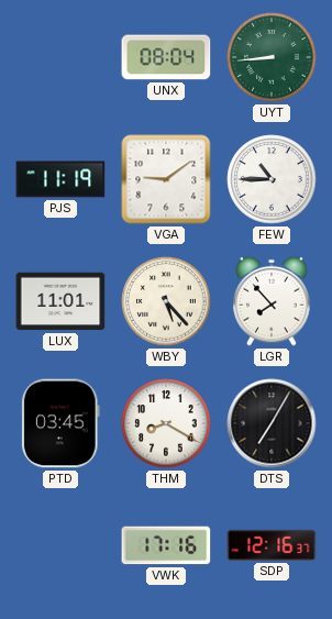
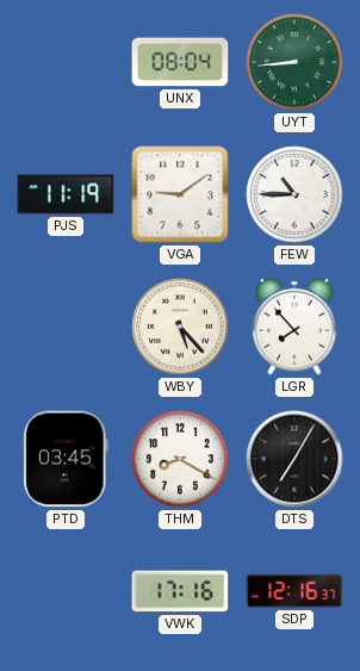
LUX: 11:01 -> none
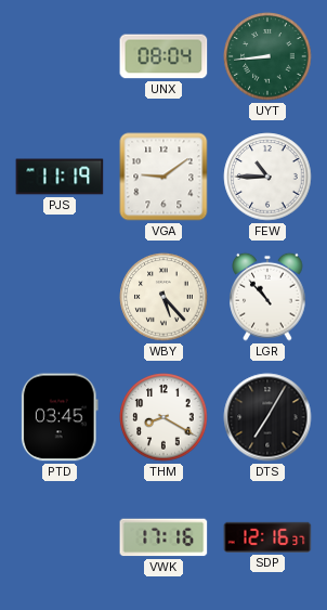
LGR: 7:53 -> 10:53
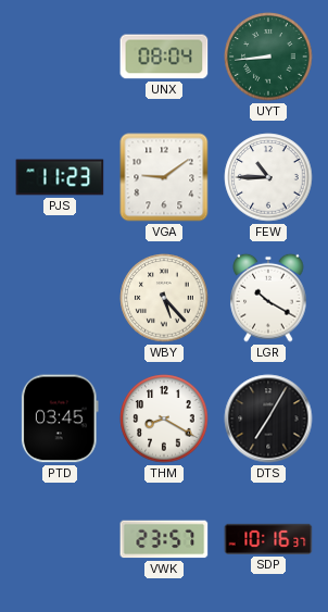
PJS: 11:19 -> 11:23
LGR: 10:53 -> 10:20
VWK: 17:16 -> 23:57
SDP: 12:16 -> 10:16
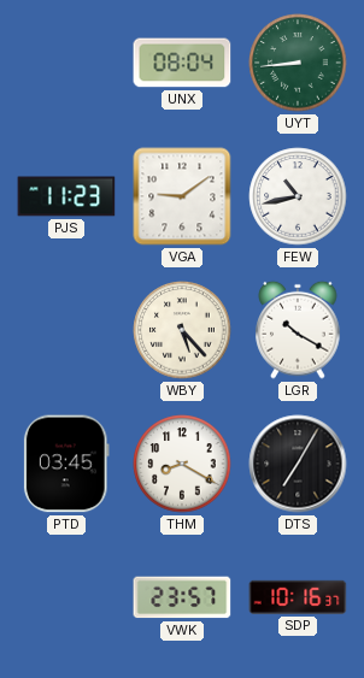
FEW: 10:45 -> 10:43
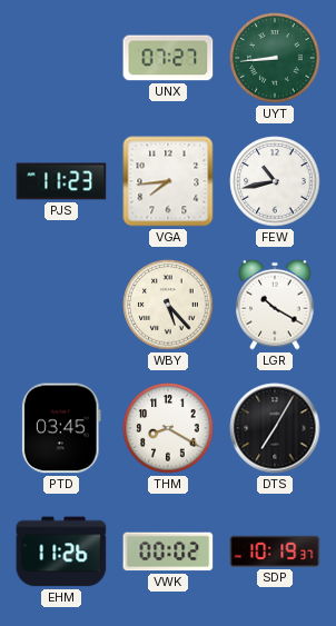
UNX: 08:04 -> 07:27
VGA: 9:09 -> 7:44
EHM: none -> 11:26
VWK: 23:57 -> 00:02
SDP: 10:16 -> 10:19
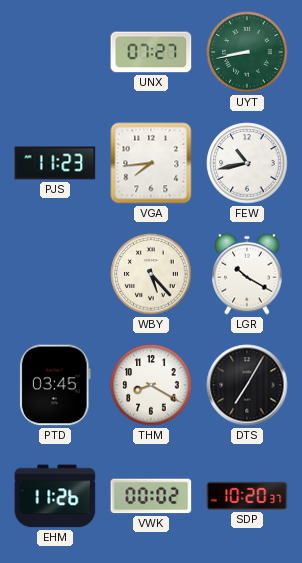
UYT: 8:44 -> 8:43
SDP: 10:19 -> 10:20
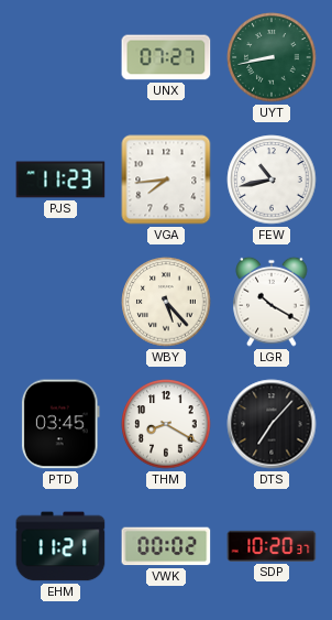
DTS: 7:05 -> 7:07
EHM: 11:26 -> 11:21
